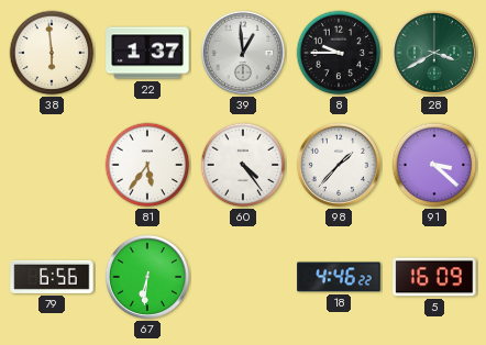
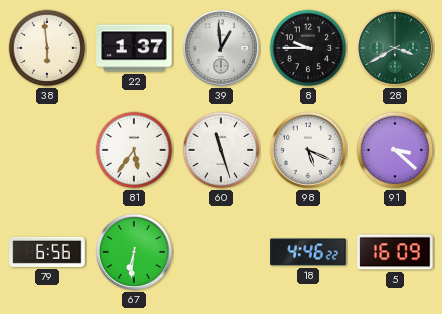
60: 4:24 -> 11:27
98: 1:37 -> 5:19
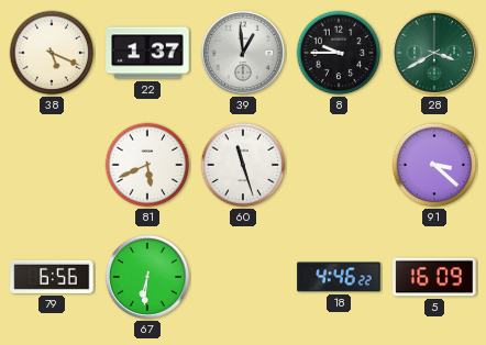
38: 5:59 -> 5:19
81: 5:36 -> 5:41
98: 5:19 -> none
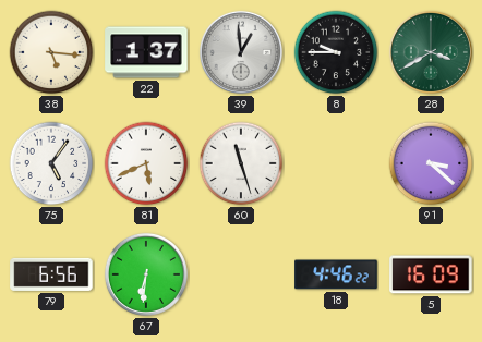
38: 5:19 -> 5:16
75: none -> 5:06
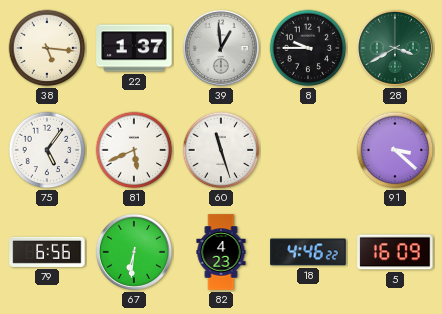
82: none -> 4:23
